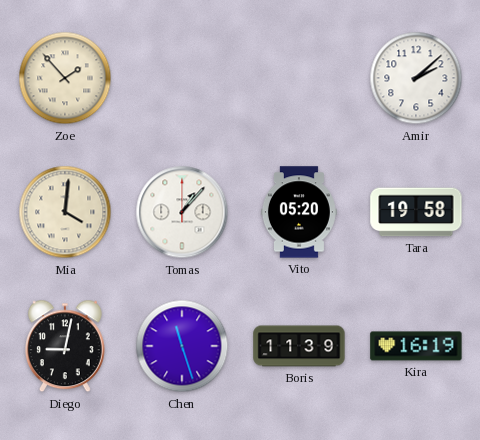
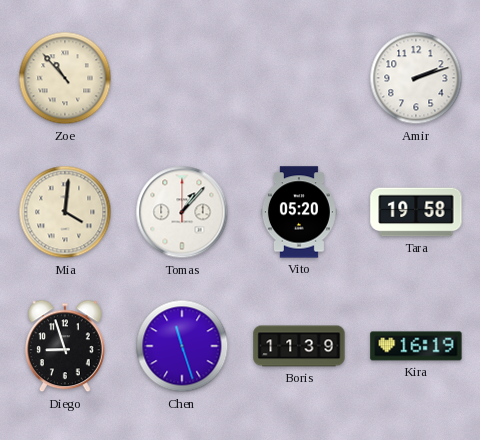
Zoe: 1:53 -> 10:53
Amir: 2:08 -> 2:12
Diego: 9:02 -> 8:57
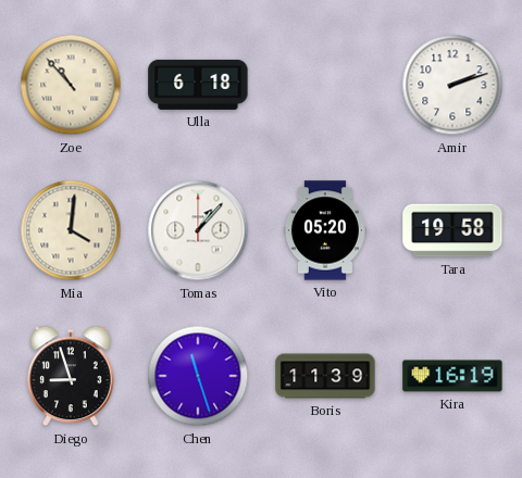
Ulla: none -> 6:18
